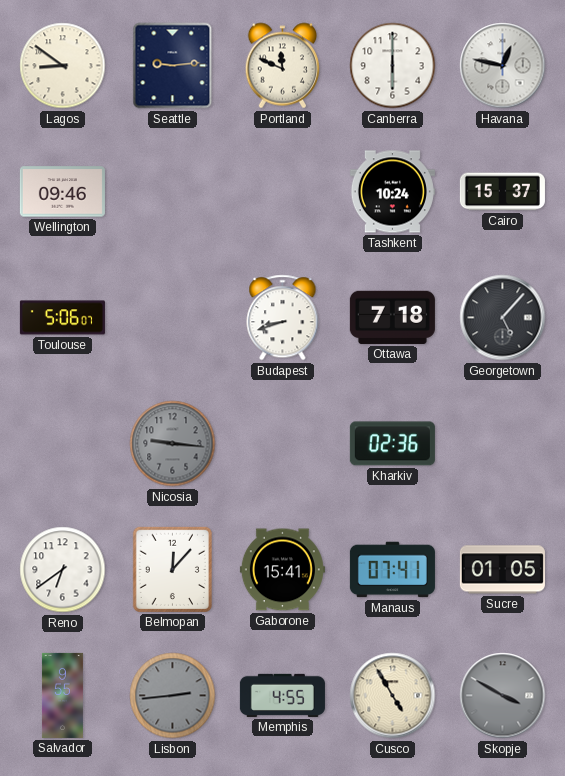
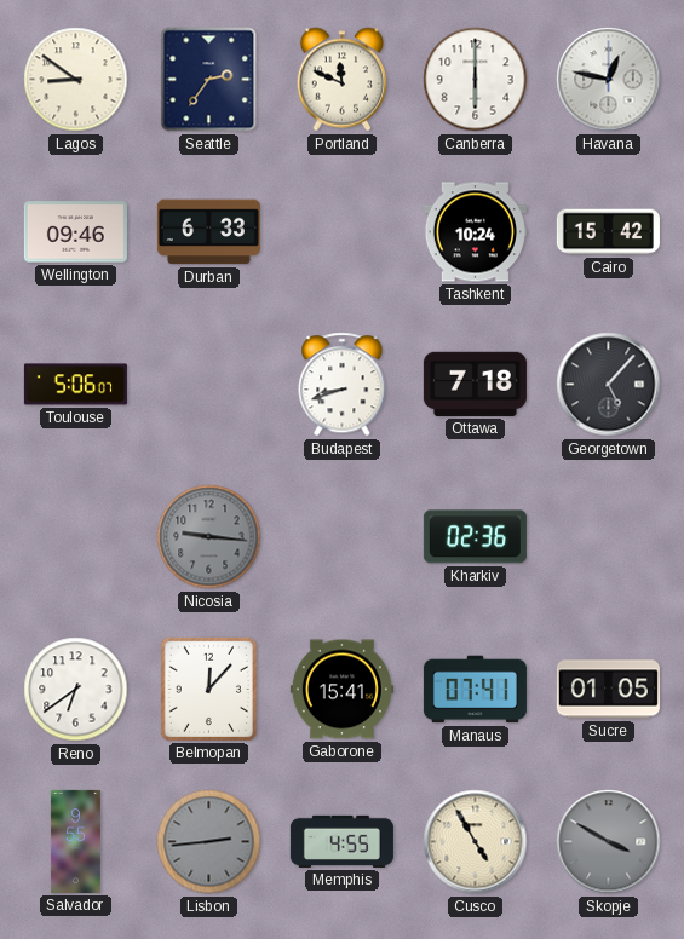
Seattle: 9:14 -> 2:36
Durban: none -> 6:33
Cairo: 15:37 -> 15:42
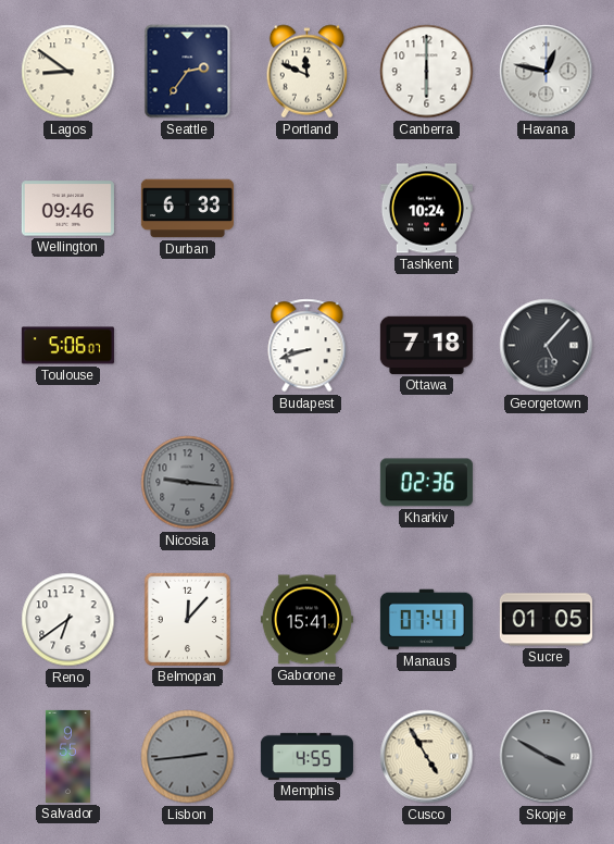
Cairo: 15:42 -> none
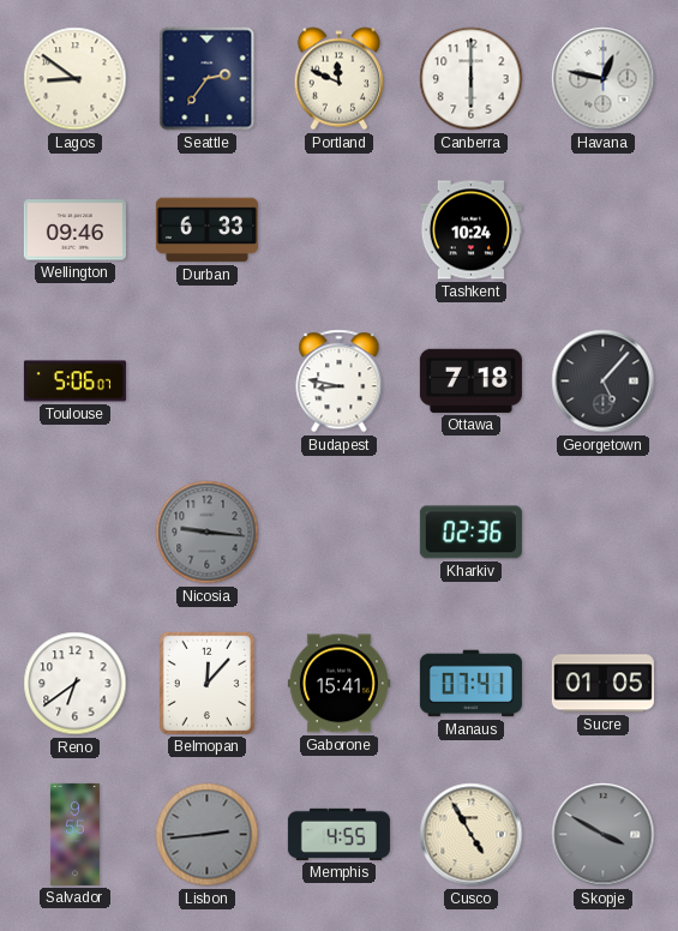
Budapest: 8:42 -> 8:47
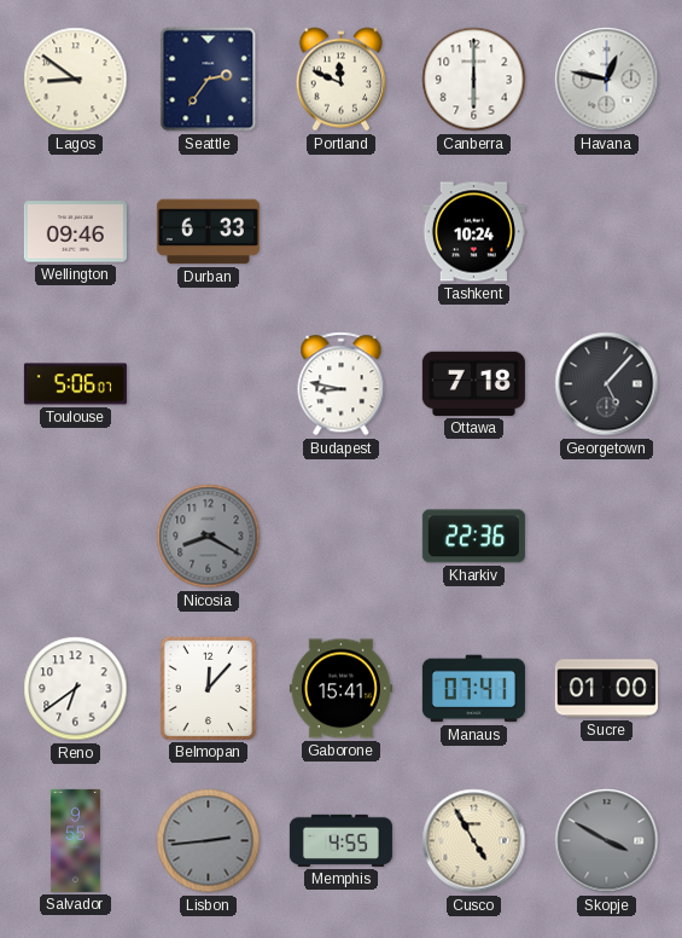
Nicosia: 9:16 -> 8:20
Kharkiv: 02:36 -> 22:36
Sucre: 01:05 -> 01:00
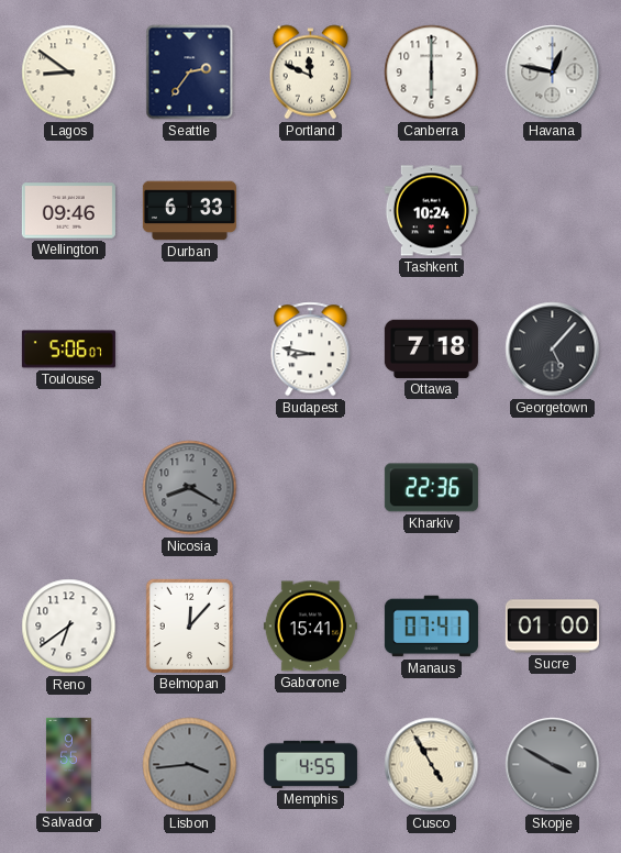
Lisbon: 2:44 -> 3:44
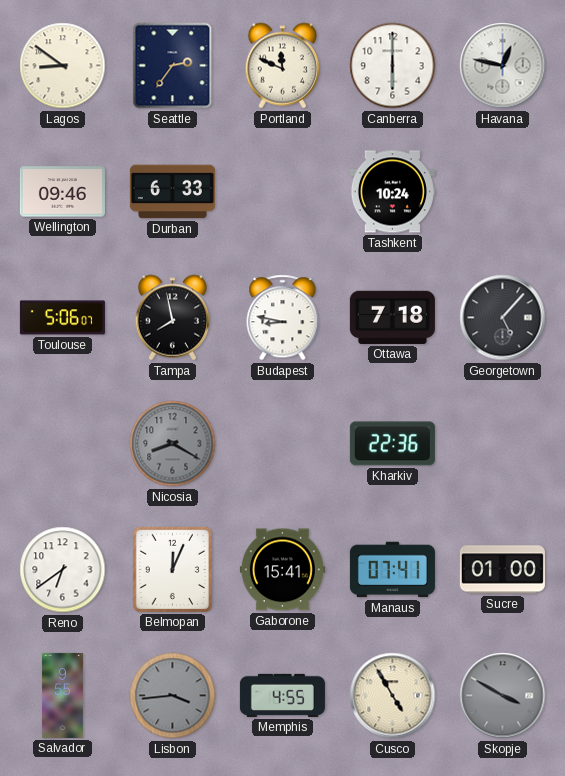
Tampa: none -> 7:58
Belmopan: 12:07 -> 12:04
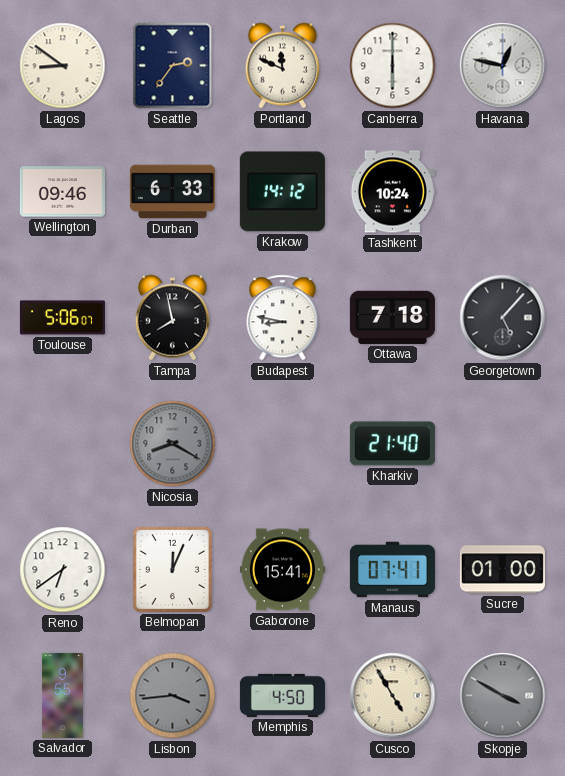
Krakow: none -> 14:12
Kharkiv: 22:36 -> 21:40
Memphis: 4:55 -> 4:50
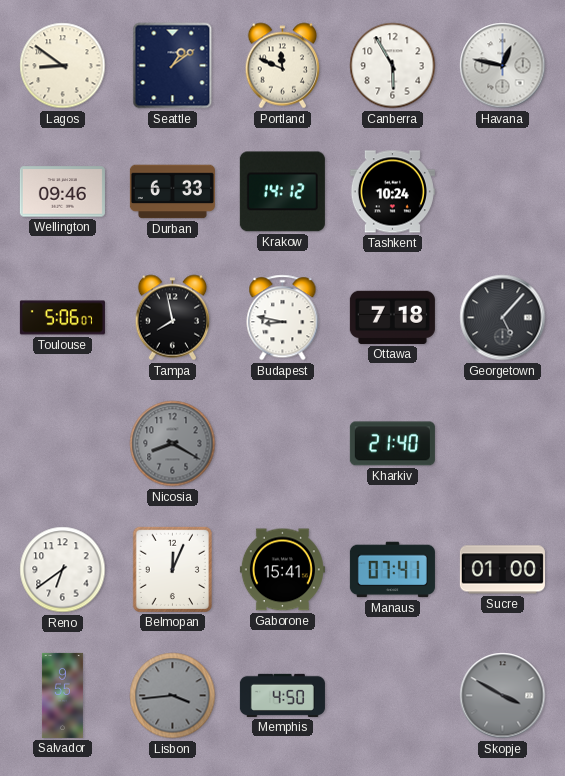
Seattle: 2:36 -> 1:09
Canberra: 6:00 -> 5:55
Cusco: 4:55 -> none
